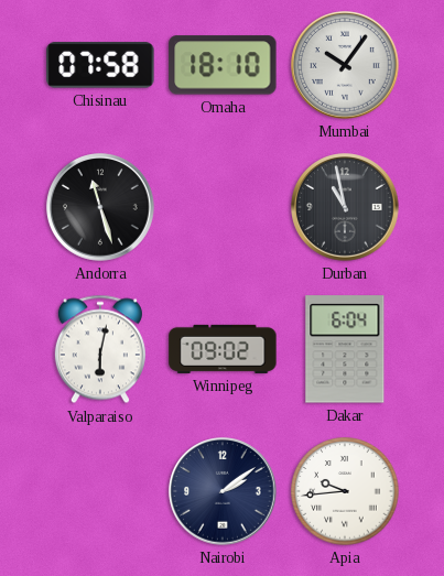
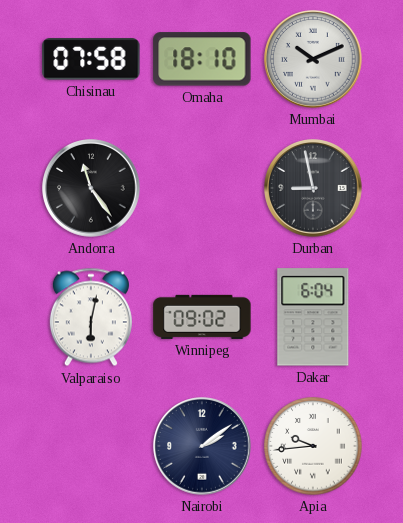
Mumbai: 10:06 -> 10:11
Andorra: 11:27 -> 11:24
Durban: 10:58 -> 8:58
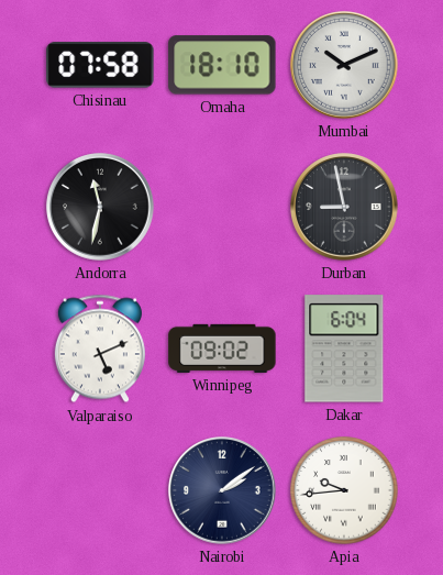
Andorra: 11:24 -> 11:32
Valparaiso: 6:02 -> 5:11
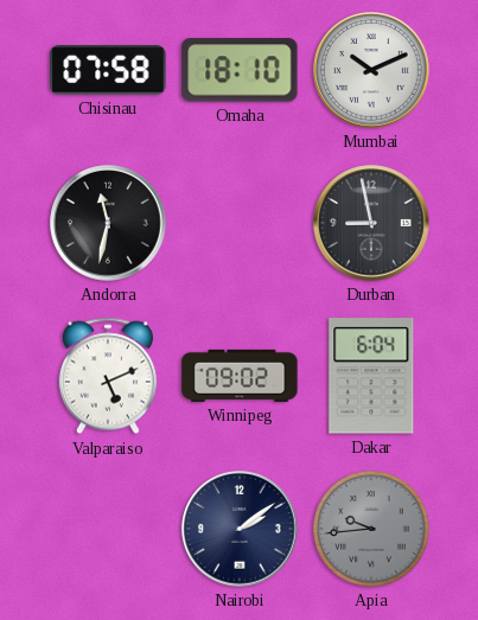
Apia dial: white -> grey
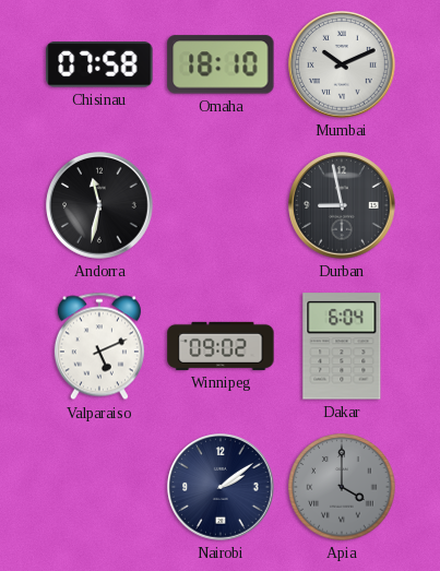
Apia: 9:44 -> 4:00
